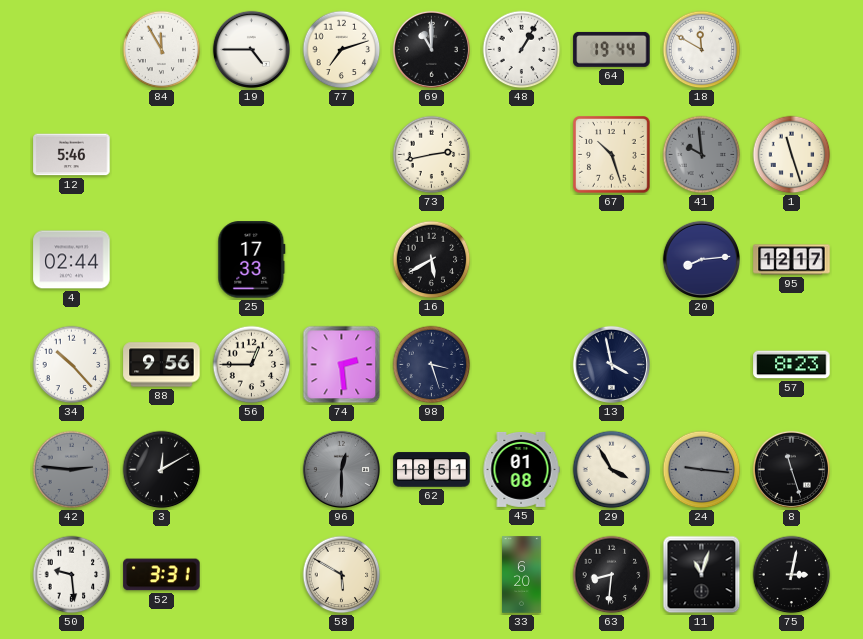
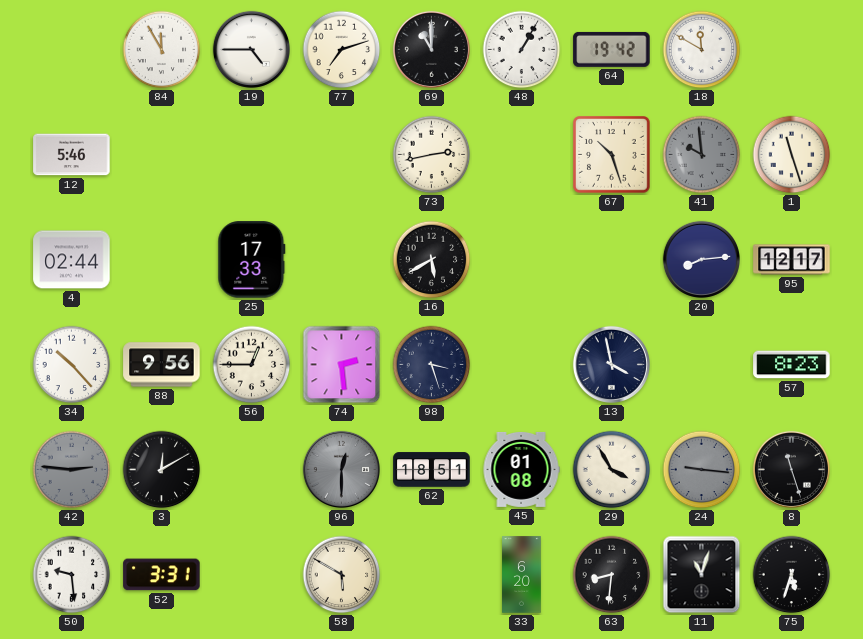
64: 19:44 -> 19:42
75: 3:02 -> 5:33
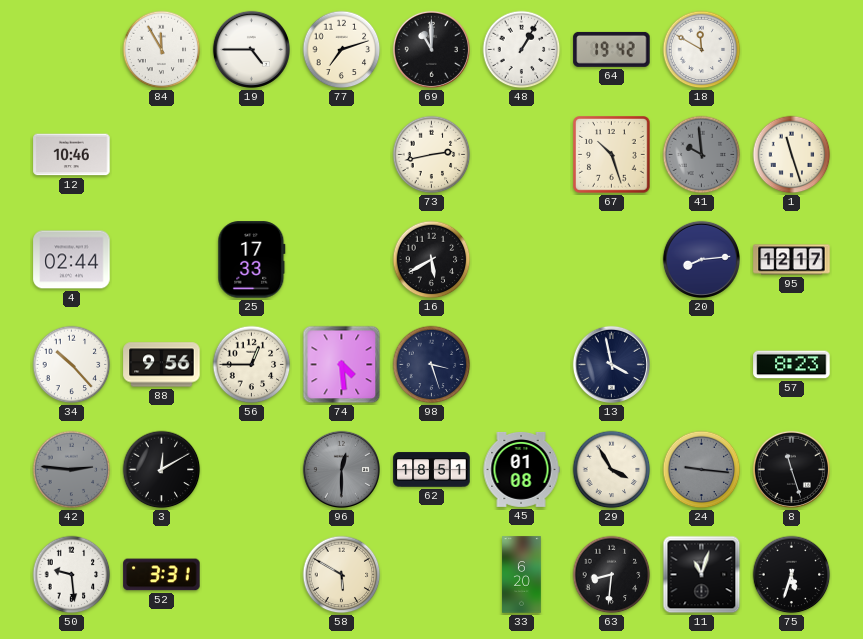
12: 5:46 -> 10:46
74: 2:29 -> 4:29
